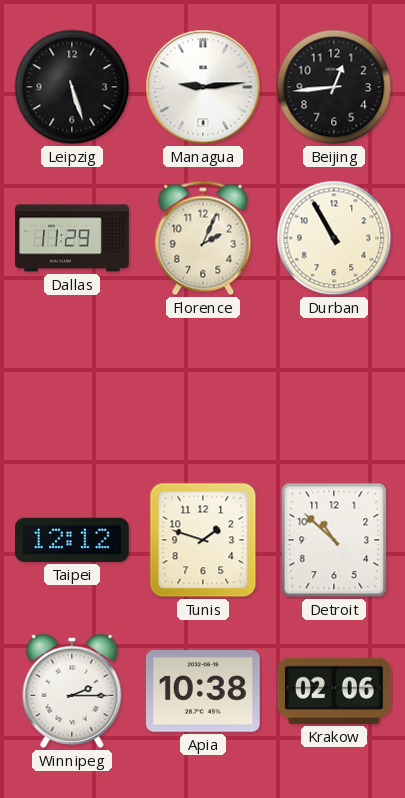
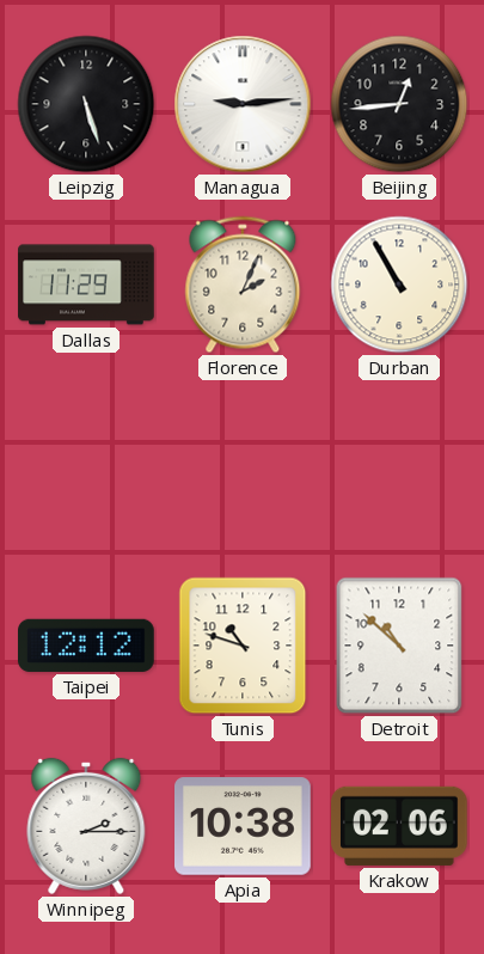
Tunis: 1:48 -> 10:48
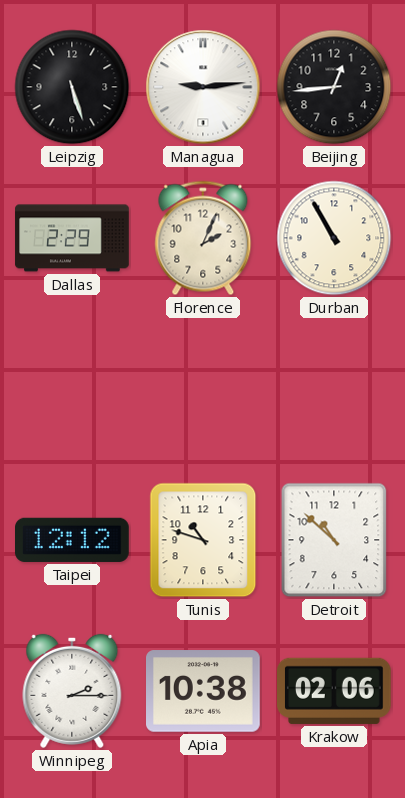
Dallas: 11:29 -> 2:29
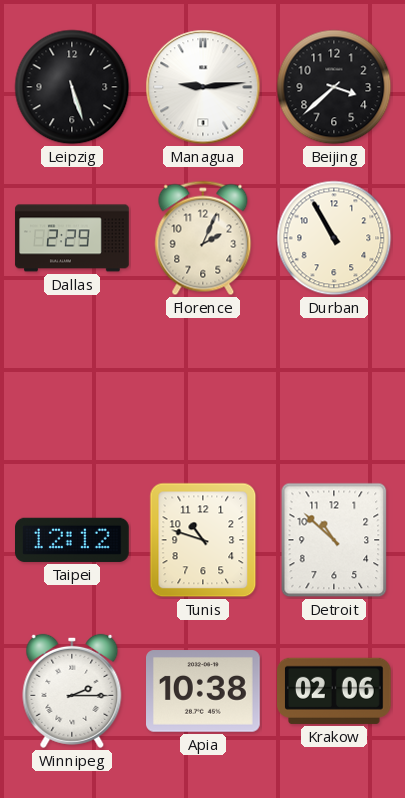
Beijing: 12:44 -> 3:38
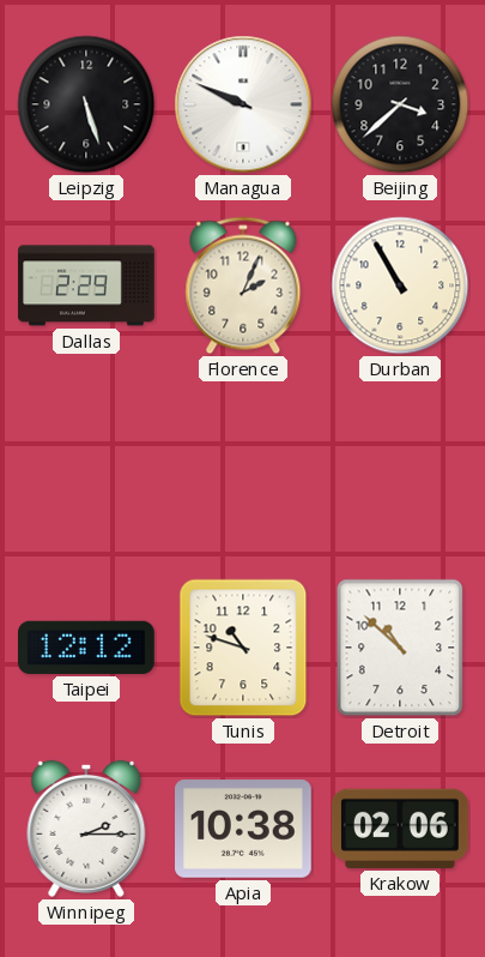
Managua: 9:14 -> 9:49
